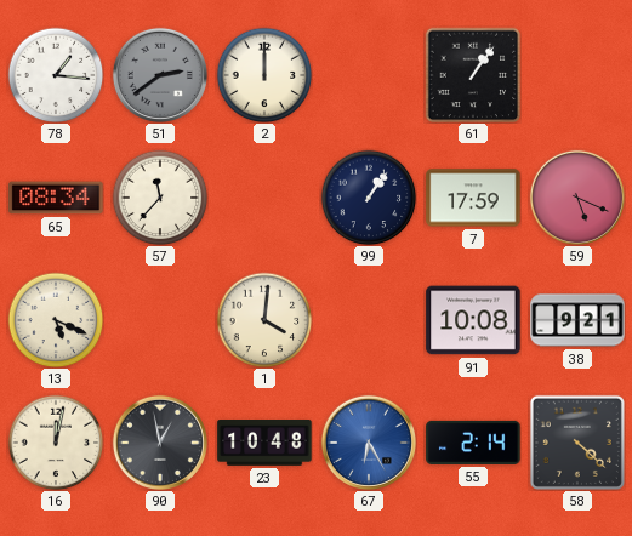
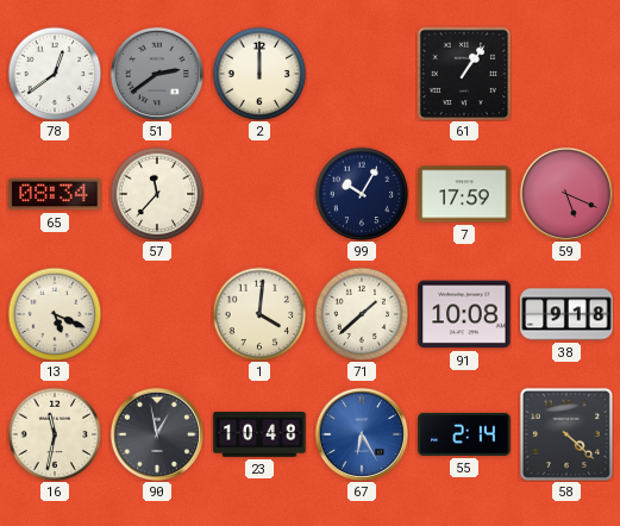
78: 1:16 -> 12:39
99: 1:06 -> 10:05
71: none -> 1:38
38: 9:21 -> 9:18
16: 12:02 -> 11:32
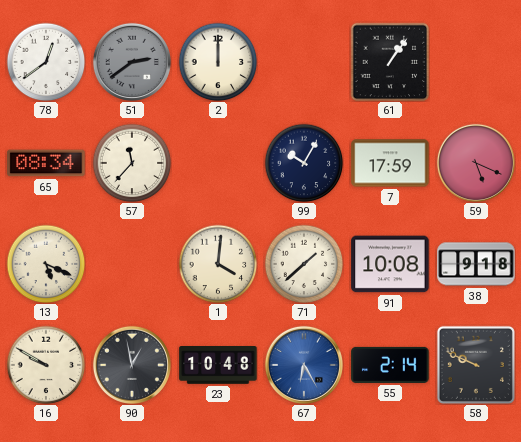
16: 11:32 -> 9:50
58: 4:22 -> 9:49
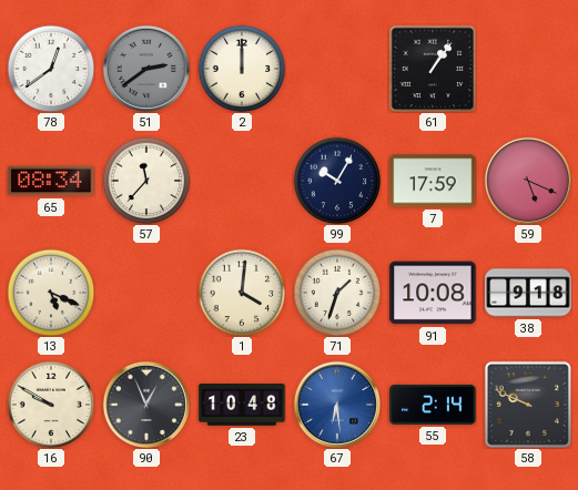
71: 1:38 -> 1:33
90: 12:58 -> 12:56
67: 6:25 -> 6:29
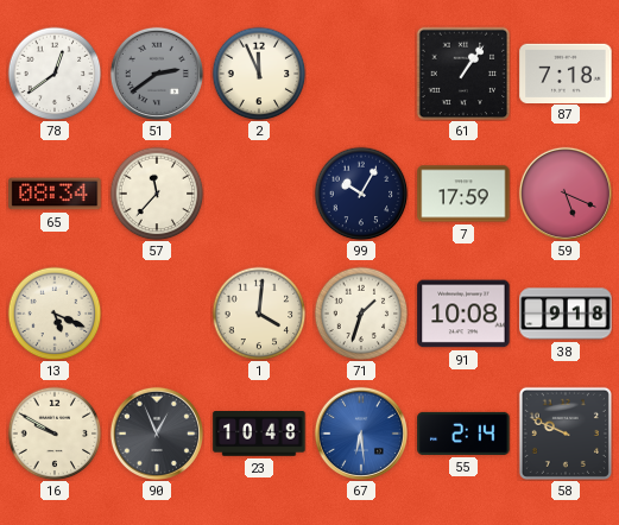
2: 12:00 -> 11:56
87: none -> 7:18
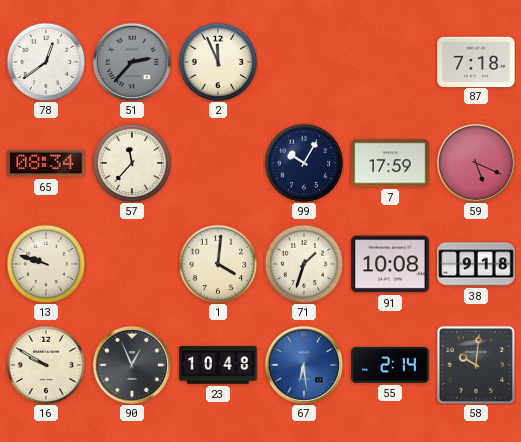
51: 2:39 -> 2:37
61: 1:06 -> none
13: 5:19 -> 9:48
58: 9:49 -> 10:01
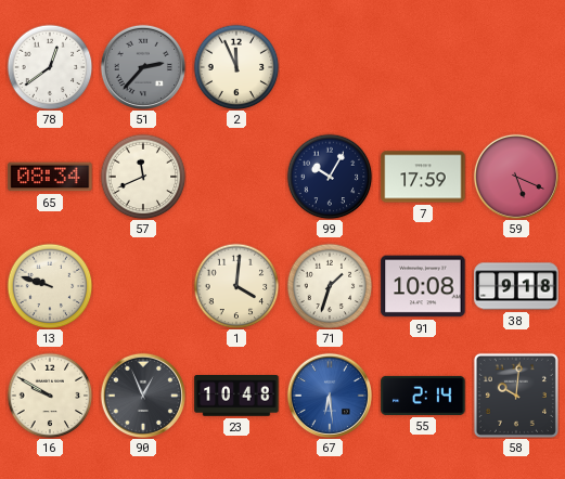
87: 7:18 -> none
57: 11:37 -> 11:41
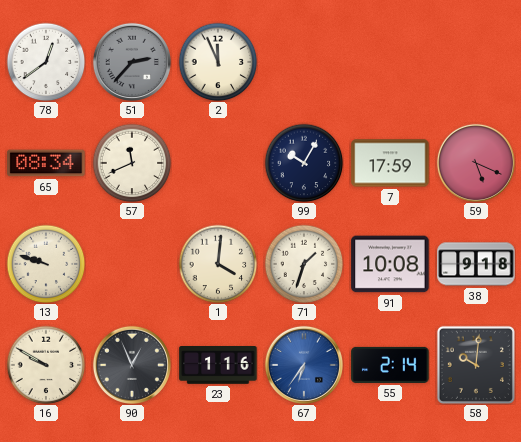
23: 10:48 -> 1:16
67: 6:29 -> 6:36
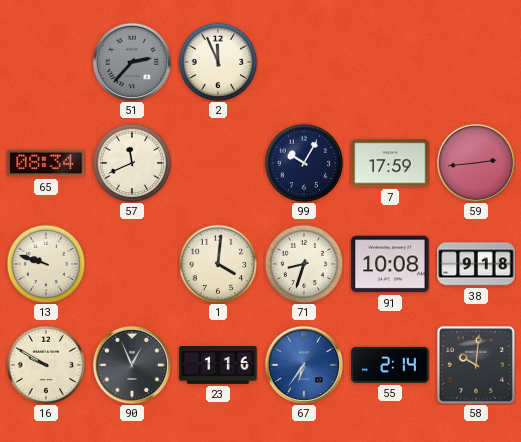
78: 12:39 -> none
59: 5:19 -> 2:44
71: 1:33 -> 8:33
